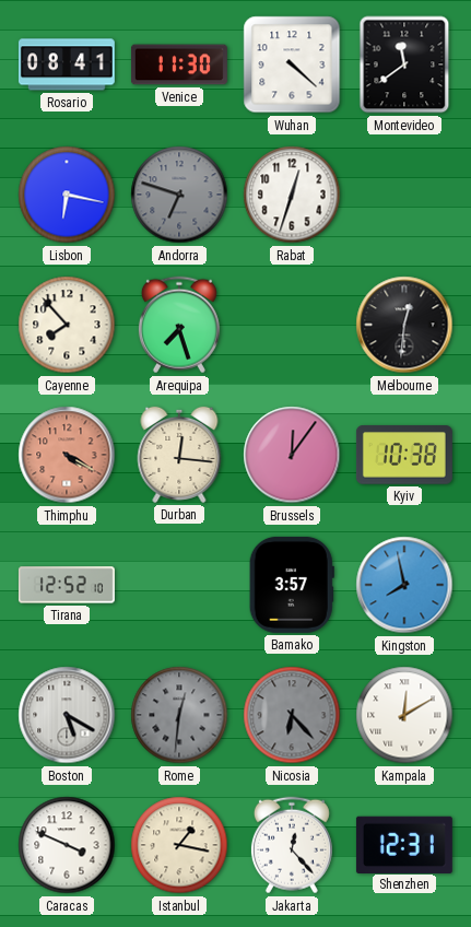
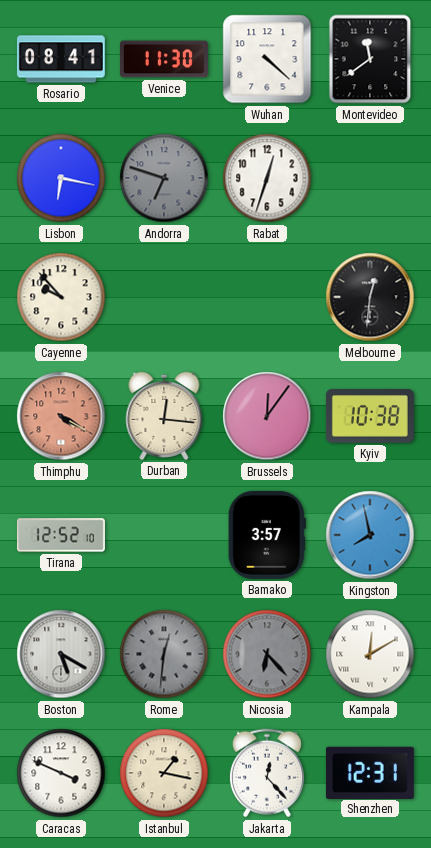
Cayenne: 7:53 -> 9:53
Arequipa: 7:27 -> none
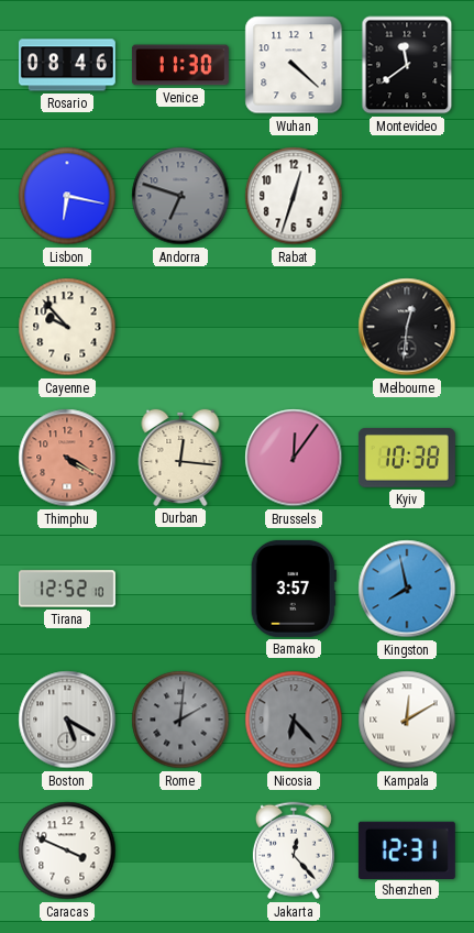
Rosario: 08:41 -> 08:46
Rome: 12:31 -> 2:01
Istanbul: 1:17 -> none
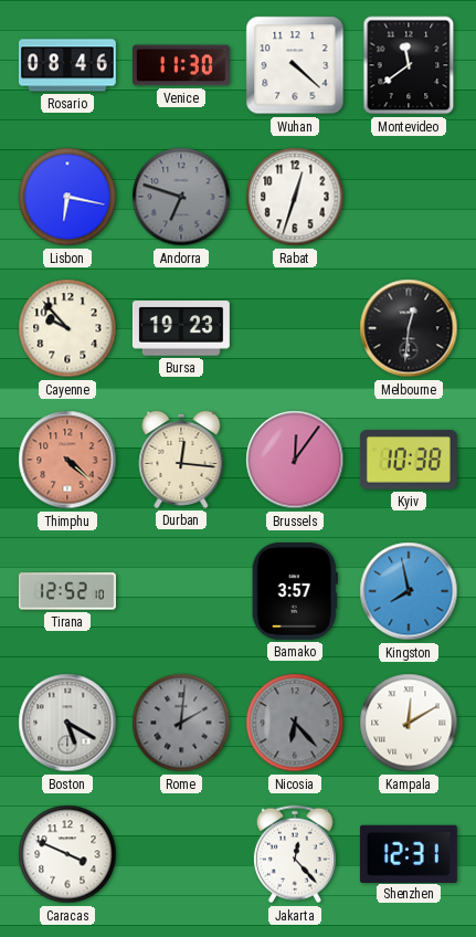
Bursa: none -> 19:23
Thimphu: 4:20 -> 4:22
